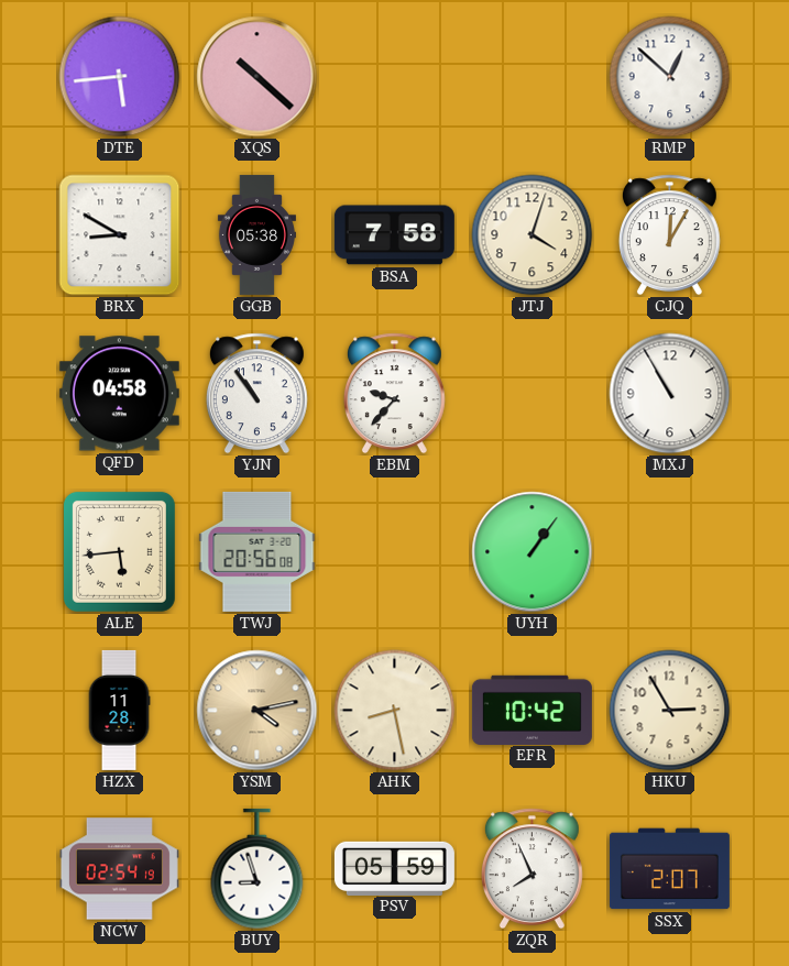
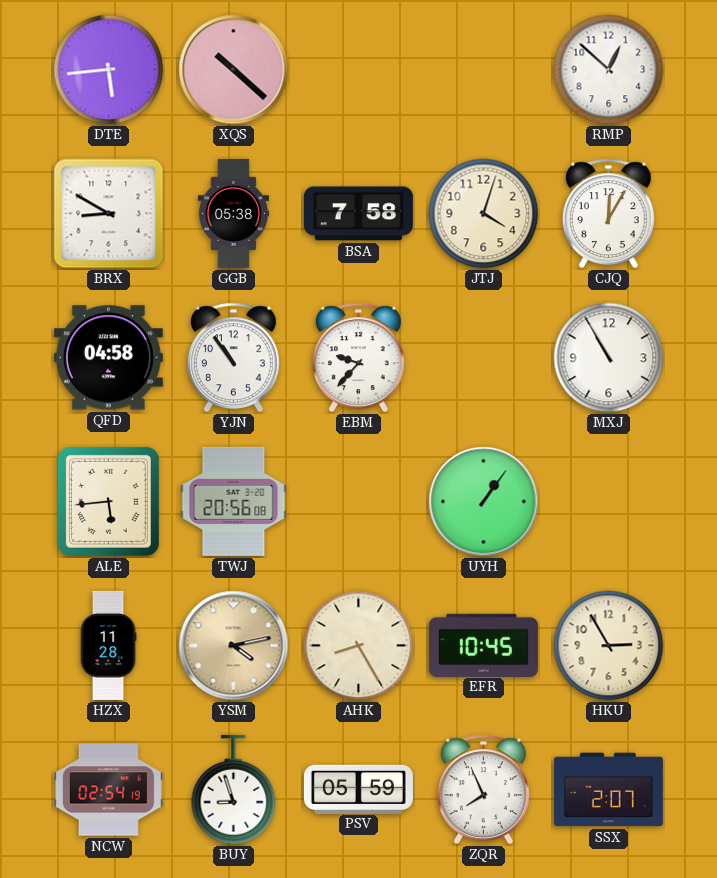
AHK: 8:28 -> 8:25
EFR: 10:42 -> 10:45
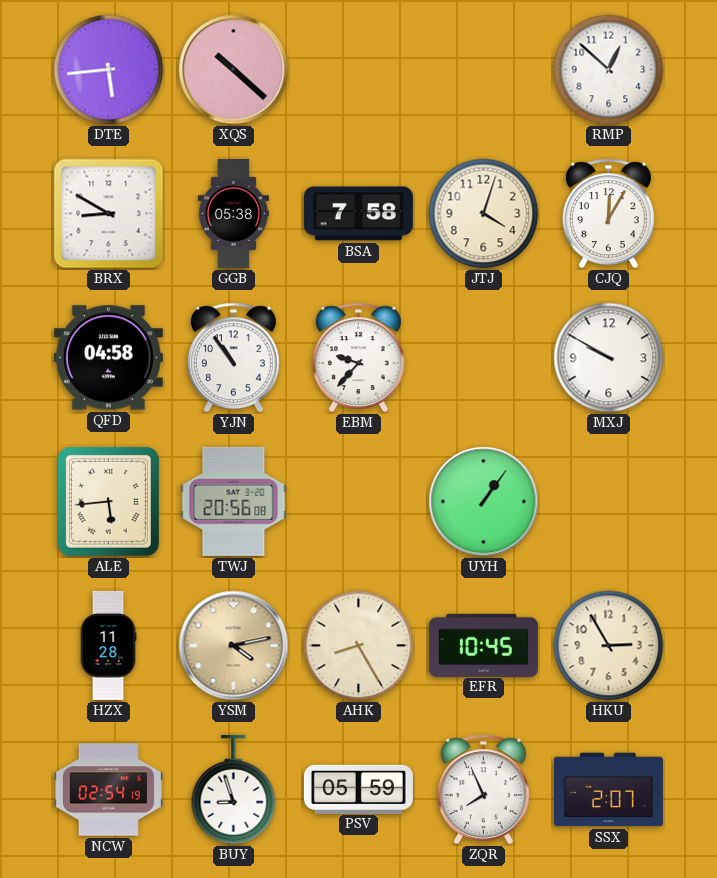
MXJ: 10:55 -> 9:50
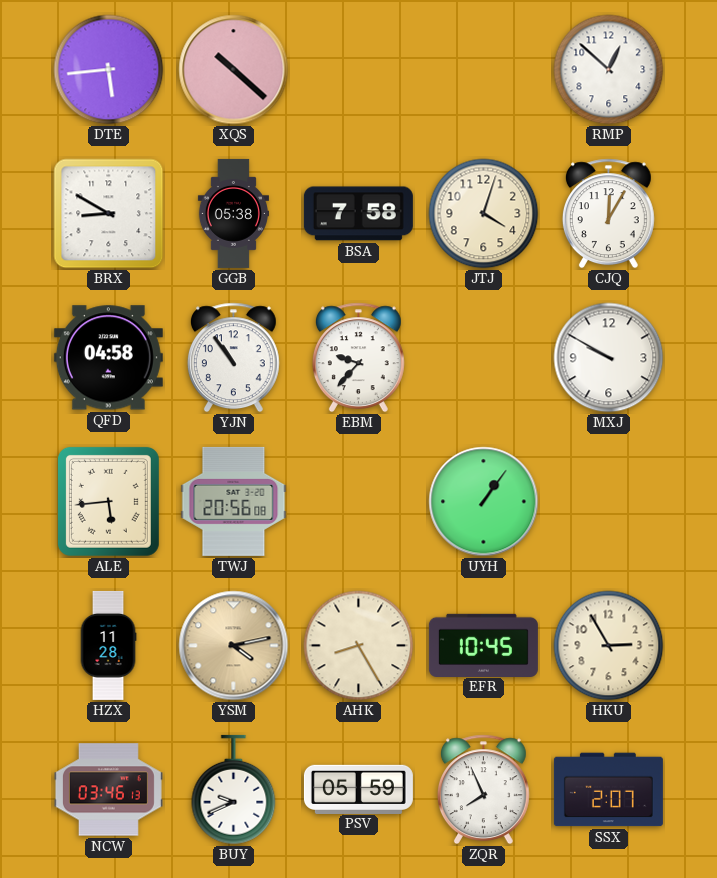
NCW: 02:54 -> 03:46
BUY: 8:57 -> 9:41
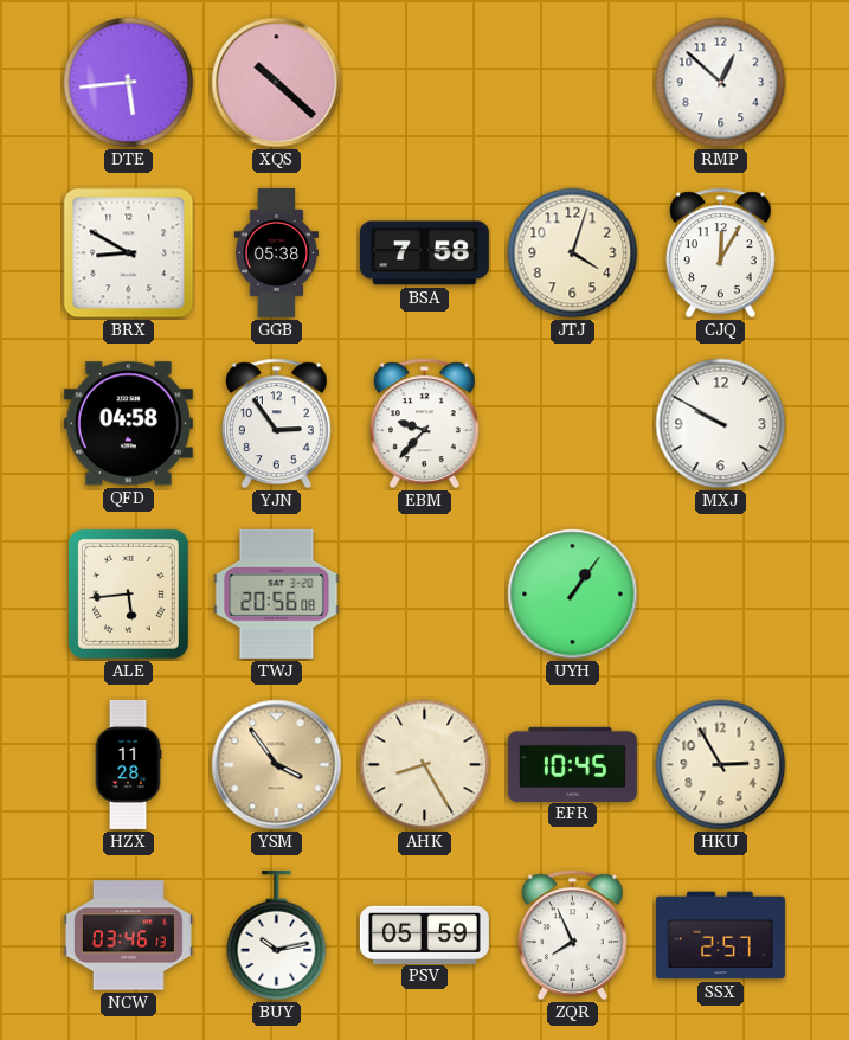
YJN: 10:54 -> 2:54
YSM: 4:13 -> 3:54
BUY: 9:41 -> 10:13
SSX: 2:07 -> 2:57
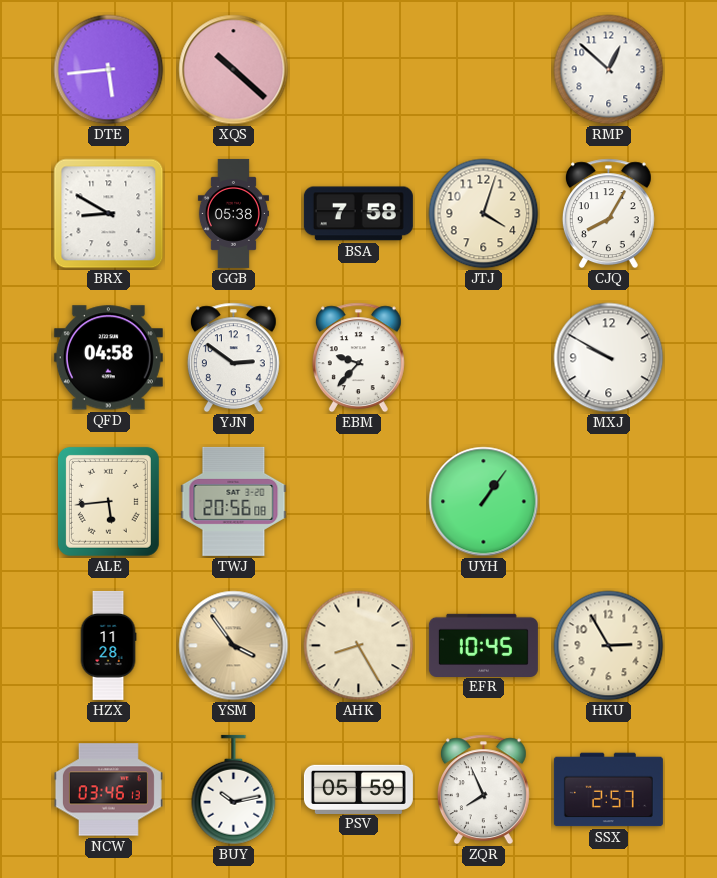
CJQ: 12:05 -> 8:05
YJN: 2:54 -> 2:51
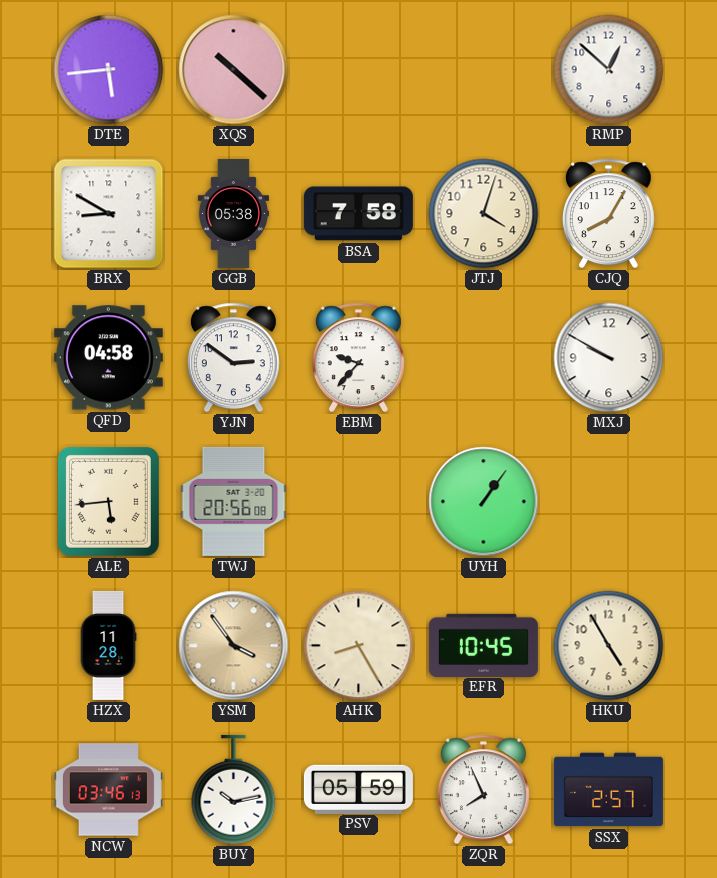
HKU: 2:55 -> 4:55
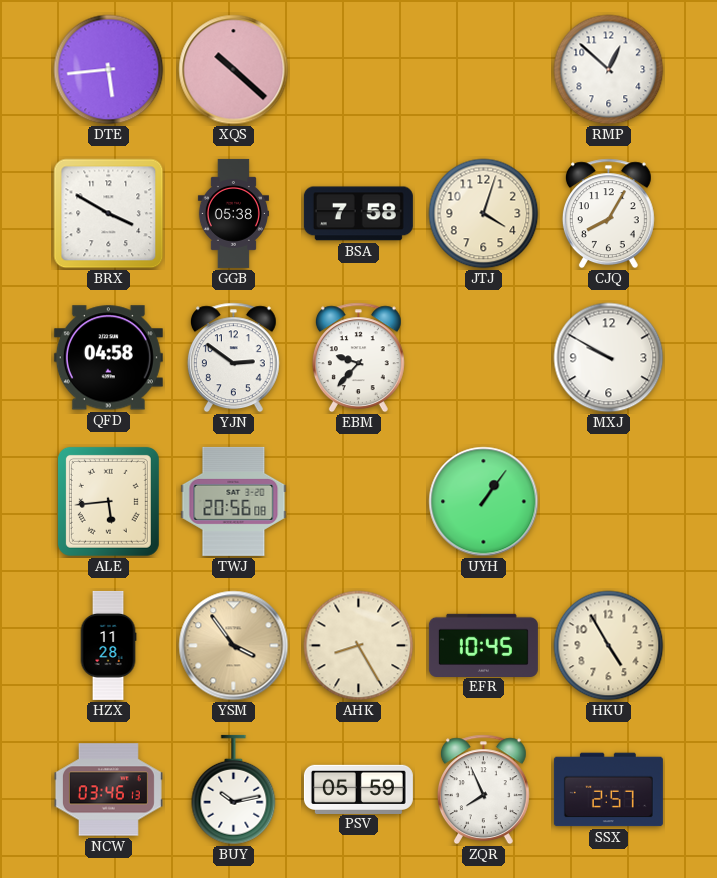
BRX: 8:50 -> 3:50
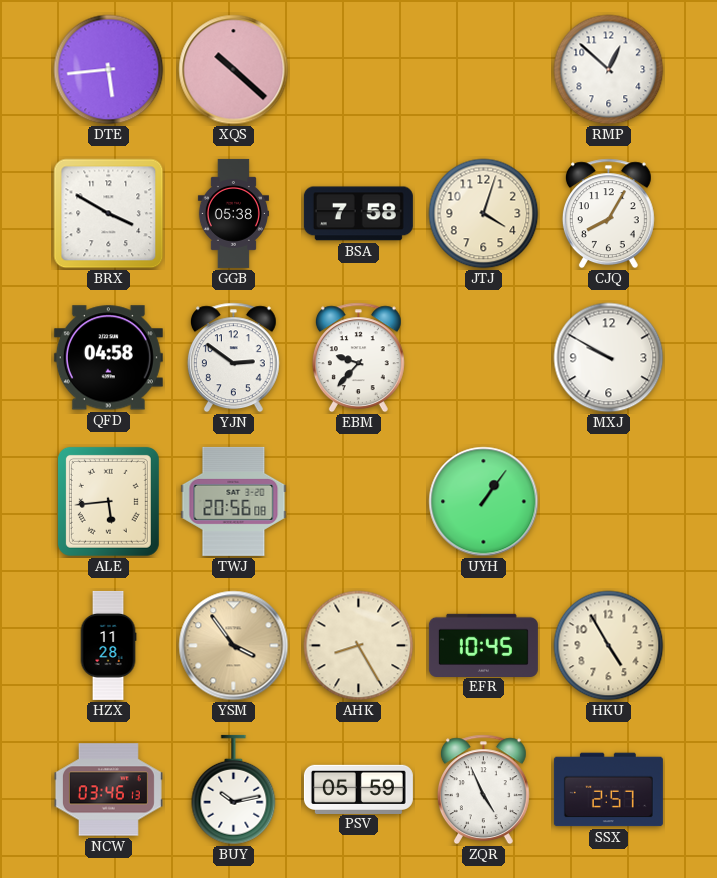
ZQR: 7:56 -> 4:56
